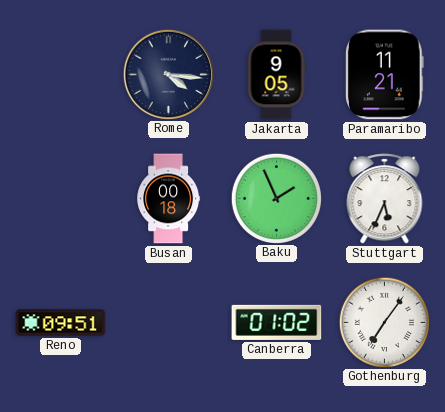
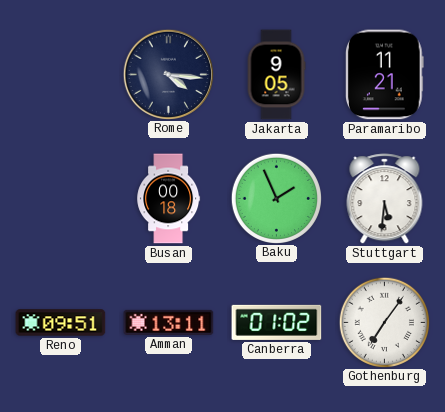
Stuttgart: 5:34 -> 5:31
Amman: none -> 13:11
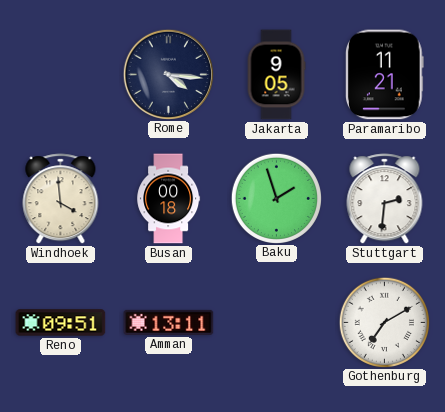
Windhoek: none -> 3:59
Baku: 1:56 -> 1:57
Stuttgart: 5:31 -> 2:31
Canberra: 01:02 -> none
Gothenburg: 7:06 -> 7:10
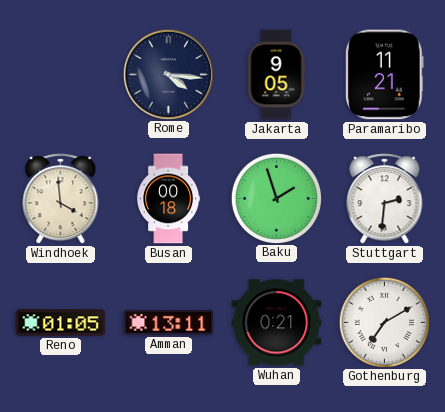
Reno: 09:51 -> 01:05
Wuhan: none -> 0:21
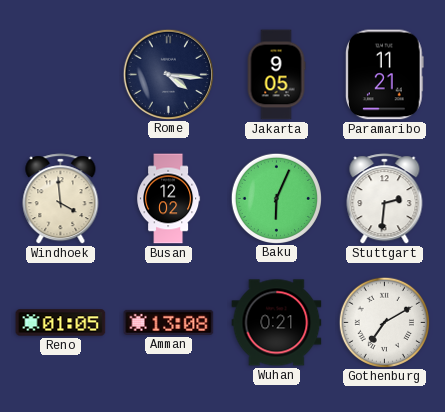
Busan: 00:18 -> 12:02
Baku: 1:57 -> 6:04
Amman: 13:11 -> 13:08
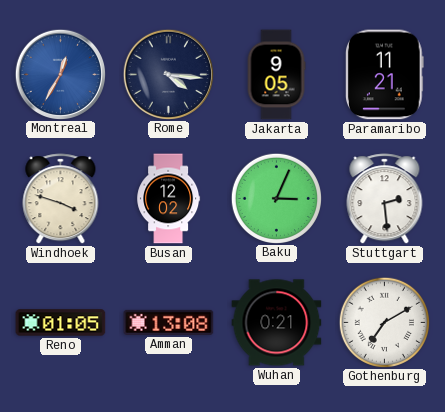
Montreal: none -> 12:35
Windhoek: 3:59 -> 3:48
Baku: 6:04 -> 3:04
Stuttgart: 2:31 -> 2:29
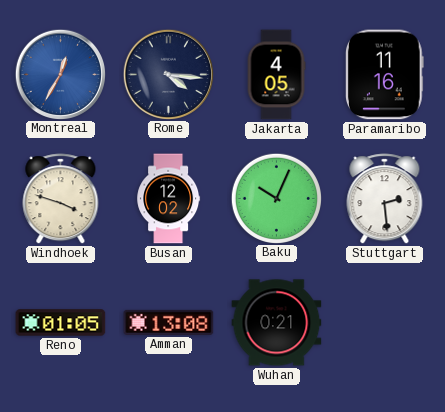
Jakarta: 9:05 -> 4:05
Paramaribo: 11:21 -> 11:16
Baku: 3:04 -> 10:04
Gothenburg: 7:10 -> none
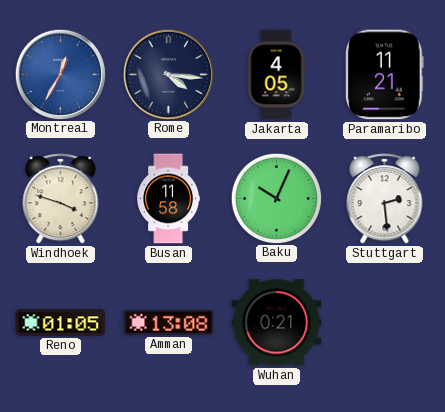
Paramaribo: 11:16 -> 11:21
Busan: 12:02 -> 11:58
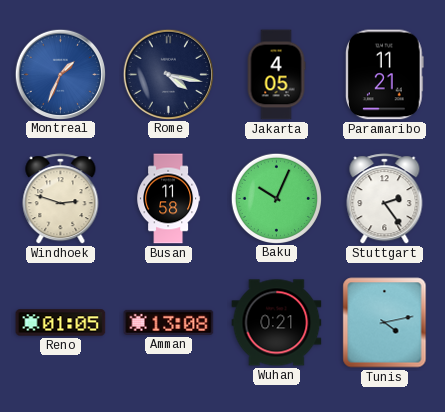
Montreal: 12:35 -> 1:34
Rome: 4:16 -> 4:17
Windhoek: 3:48 -> 2:48
Stuttgart: 2:29 -> 2:24
Tunis: none -> 4:13
